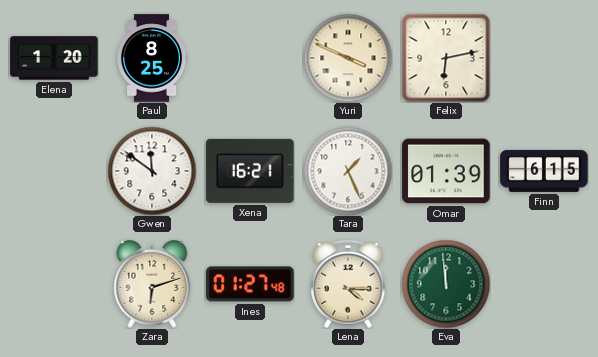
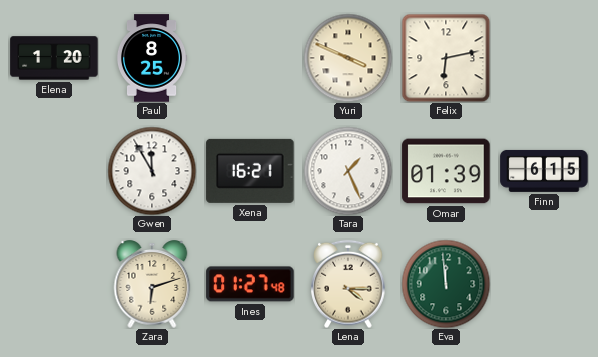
Gwen: 11:51 -> 11:55
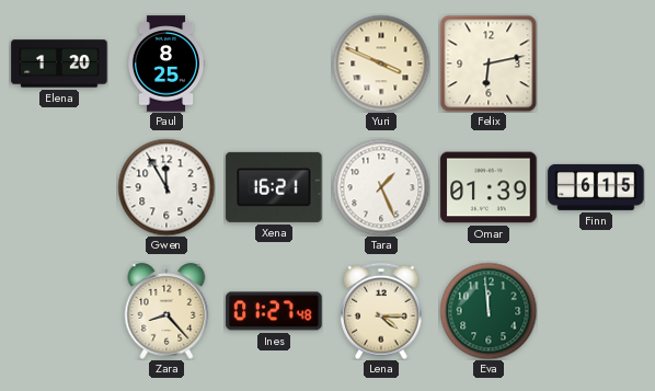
Zara: 6:12 -> 8:23
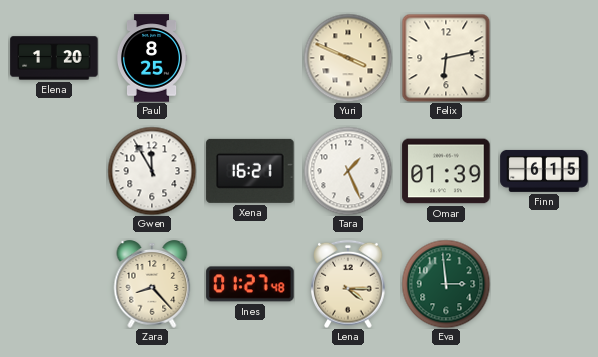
Eva: 11:59 -> 2:59
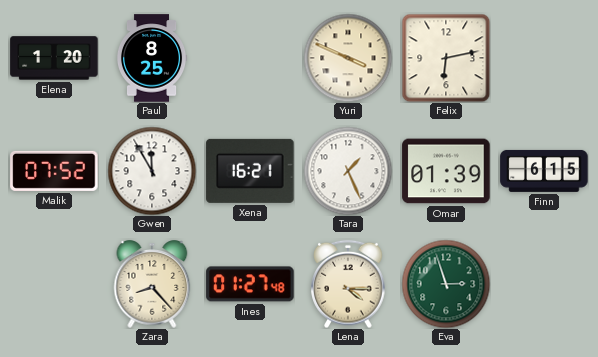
Malik: none -> 07:52
Eva: 2:59 -> 2:57
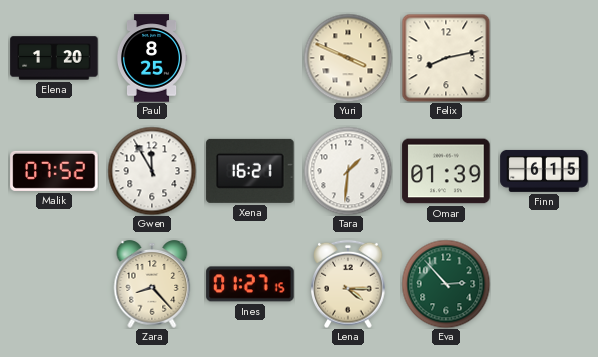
Felix: 6:13 -> 8:13
Tara: 1:26 -> 1:31
Ines: 01:27:48 -> 01:27:15
Eva: 2:57 -> 2:53
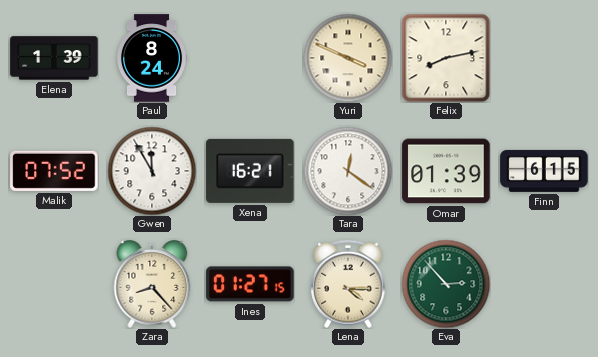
Elena: 1:20 -> 1:39
Paul: 8:25 -> 8:24
Tara: 1:31 -> 12:21
